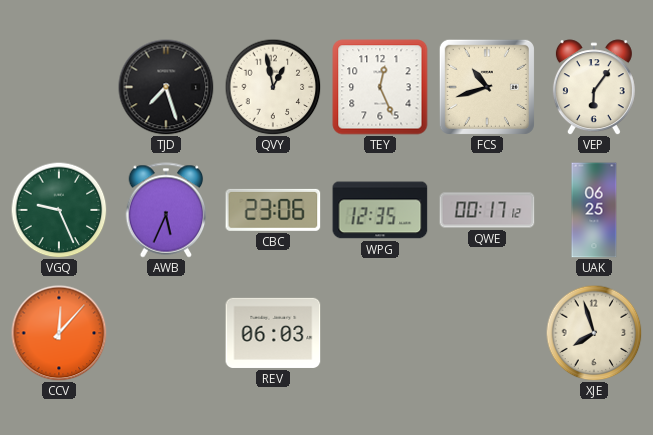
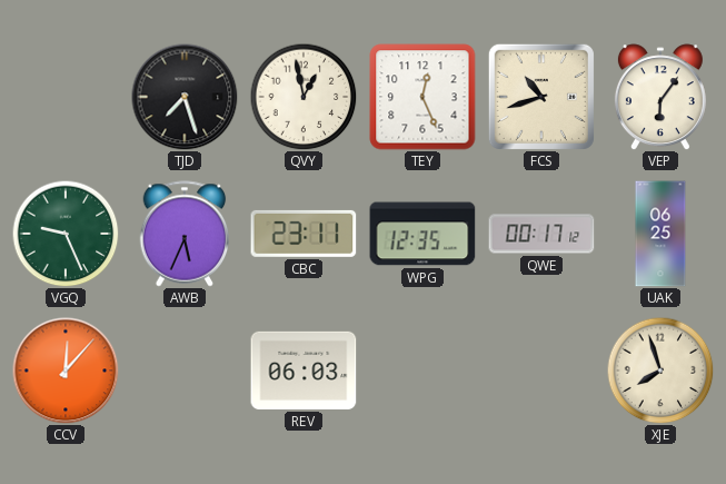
CBC: 23:06 -> 23:11
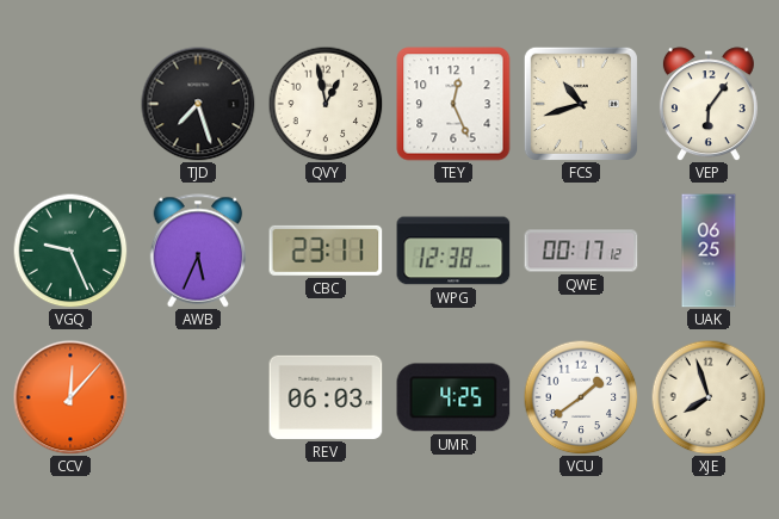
WPG: 12:35 -> 12:38
UMR: none -> 4:25
VCU: none -> 1:39
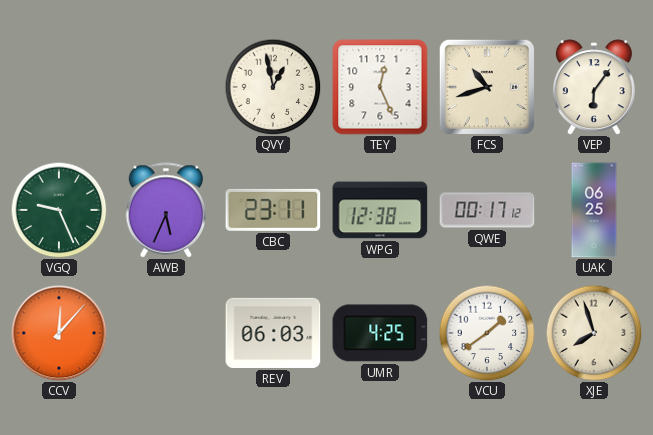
TJD: 7:27 -> none
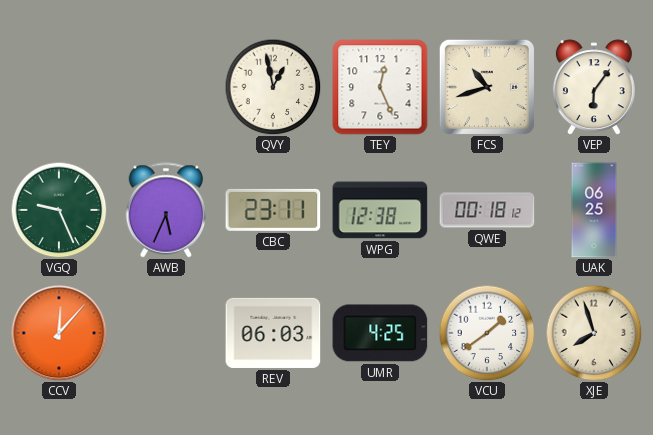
QWE: 00:17 -> 00:18
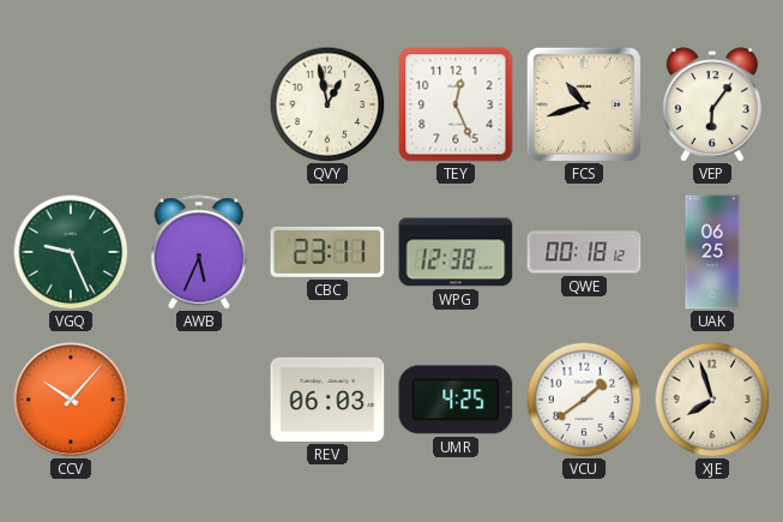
CCV: 12:07 -> 10:07
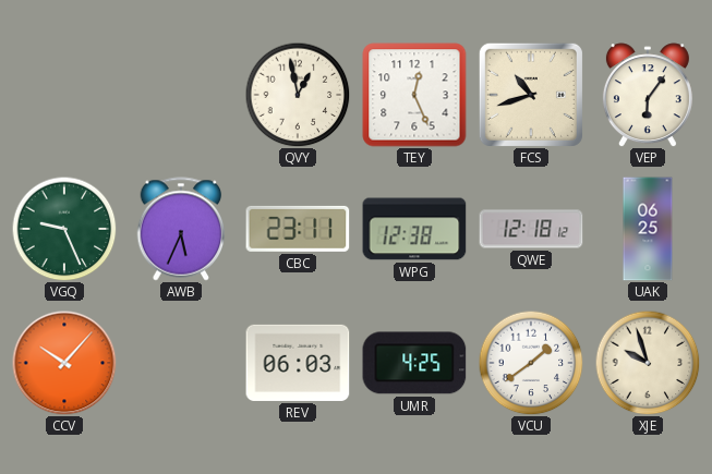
QWE: 00:18 -> 12:18
XJE: 7:57 -> 9:57
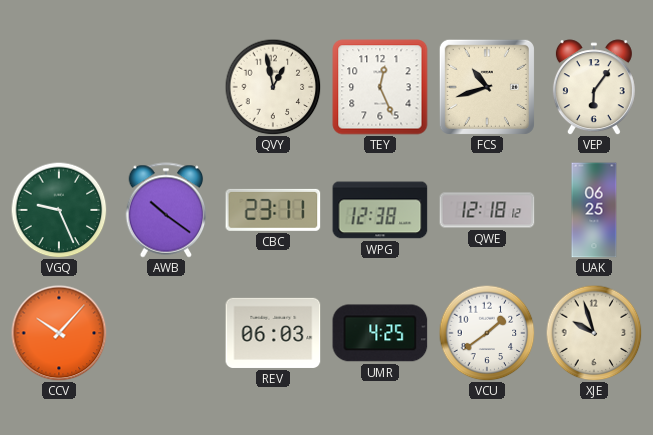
AWB: 5:34 -> 10:21
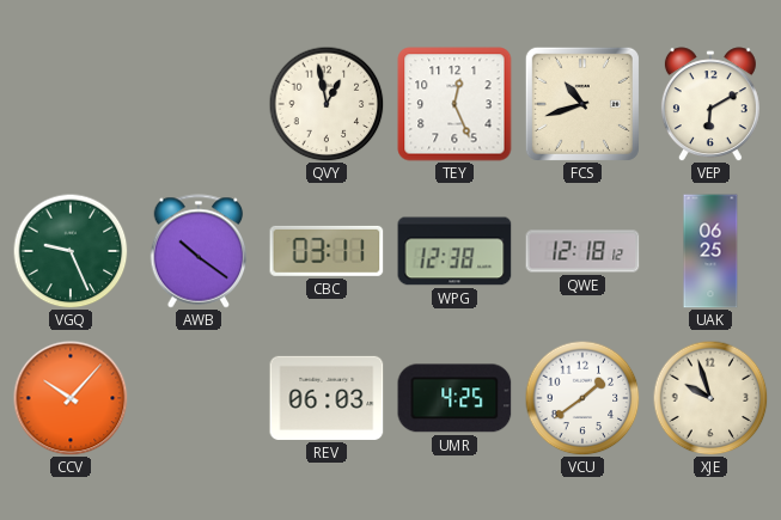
VEP: 6:06 -> 6:10
CBC: 23:11 -> 03:11
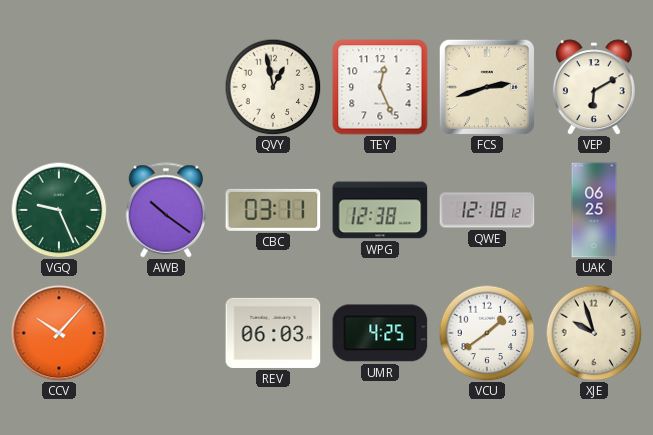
FCS: 10:42 -> 2:42
